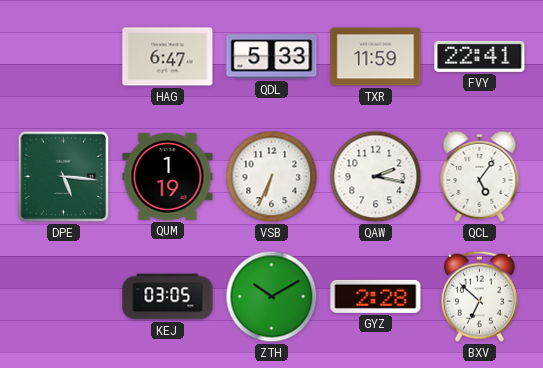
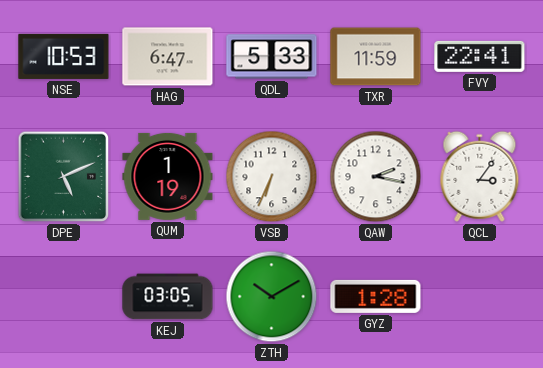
NSE: none -> 10:53
DPE: 5:16 -> 5:11
QCL: 5:06 -> 3:06
GYZ: 2:28 -> 1:28
BXV: 6:52 -> none
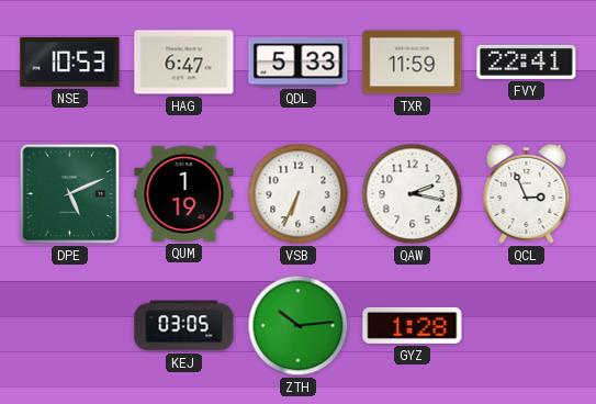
QCL: 3:06 -> 2:56
ZTH: 10:10 -> 10:14
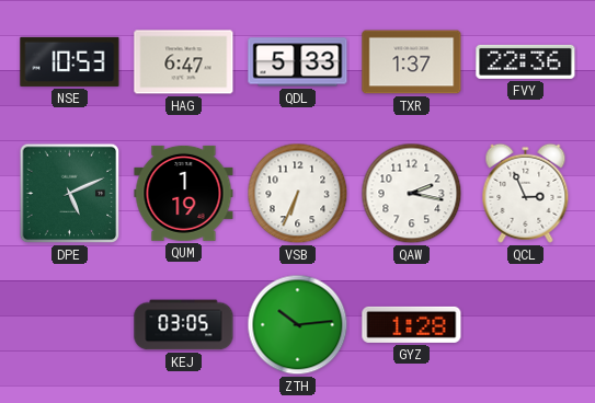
TXR: 11:59 -> 1:37
FVY: 22:41 -> 22:36
